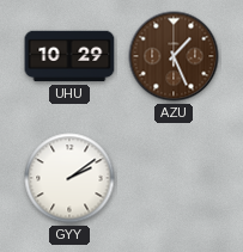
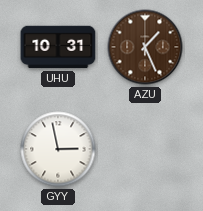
UHU: 10:29 -> 10:31
GYY: 2:09 -> 2:58
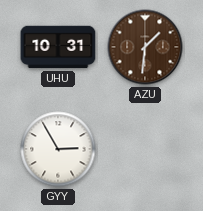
AZU: 1:26 -> 1:31
GYY: 2:58 -> 2:55
